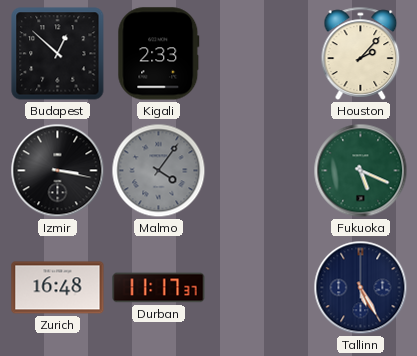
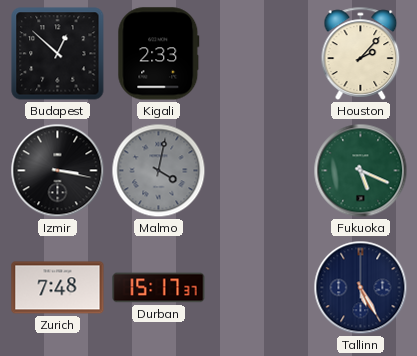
Malmo: 4:06 -> 4:02
Zurich: 16:48 -> 7:48
Durban: 11:17 -> 15:17
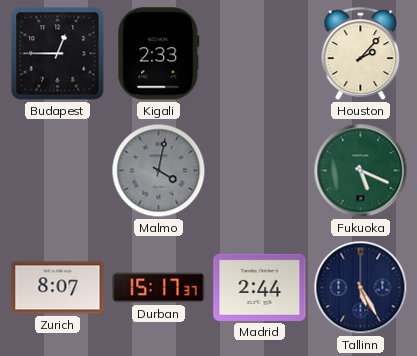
Budapest: 12:52 -> 12:45
Izmir: 3:17 -> none
Zurich: 7:48 -> 8:07
Madrid: none -> 2:44
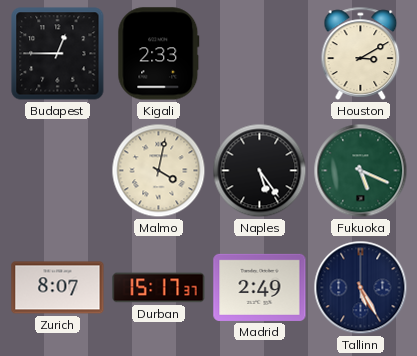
Houston: 2:07 -> 3:10
Malmo dial: grey -> cream
Naples: none -> 5:24
Madrid: 2:44 -> 2:49
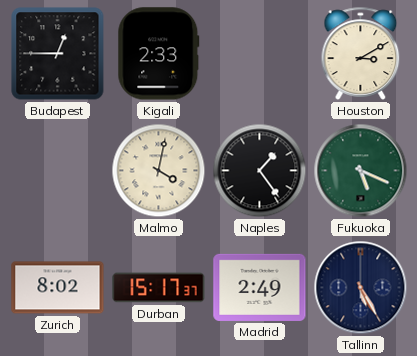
Naples: 5:24 -> 1:24
Zurich: 8:07 -> 8:02
